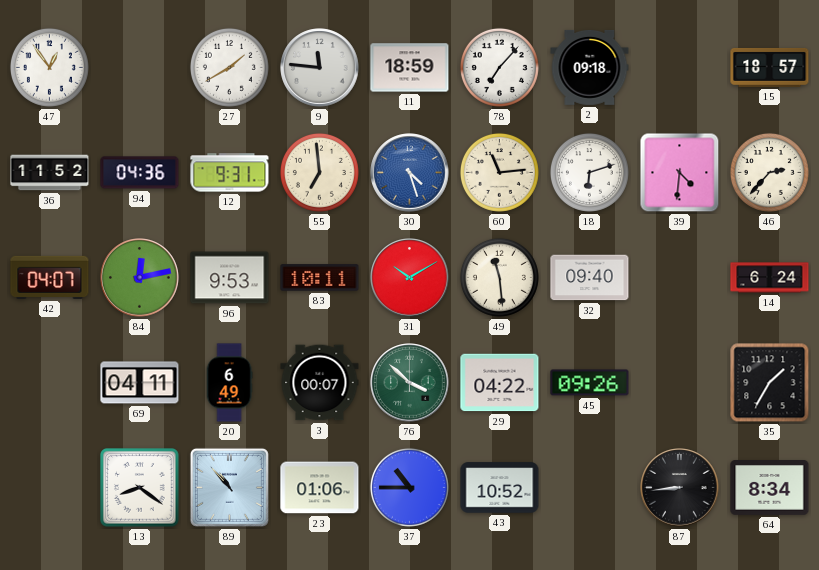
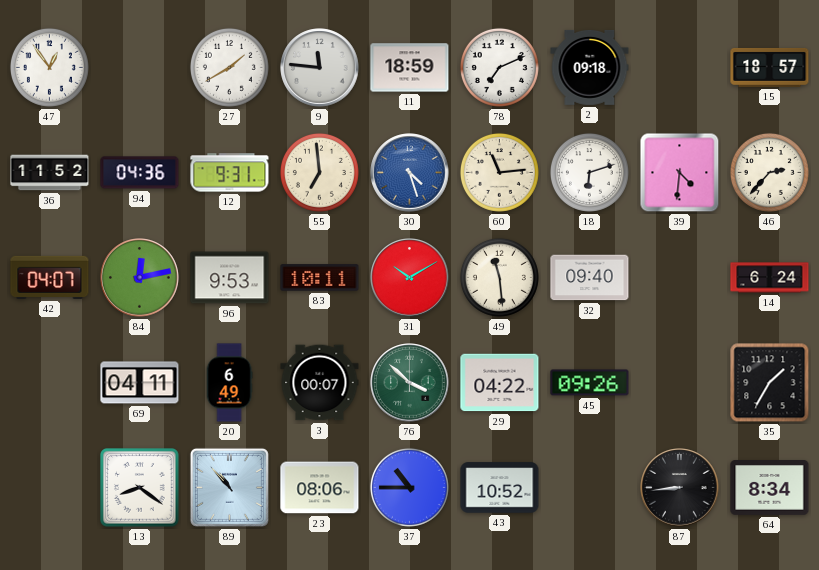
78: 7:07 -> 7:11
23: 01:06 -> 08:06
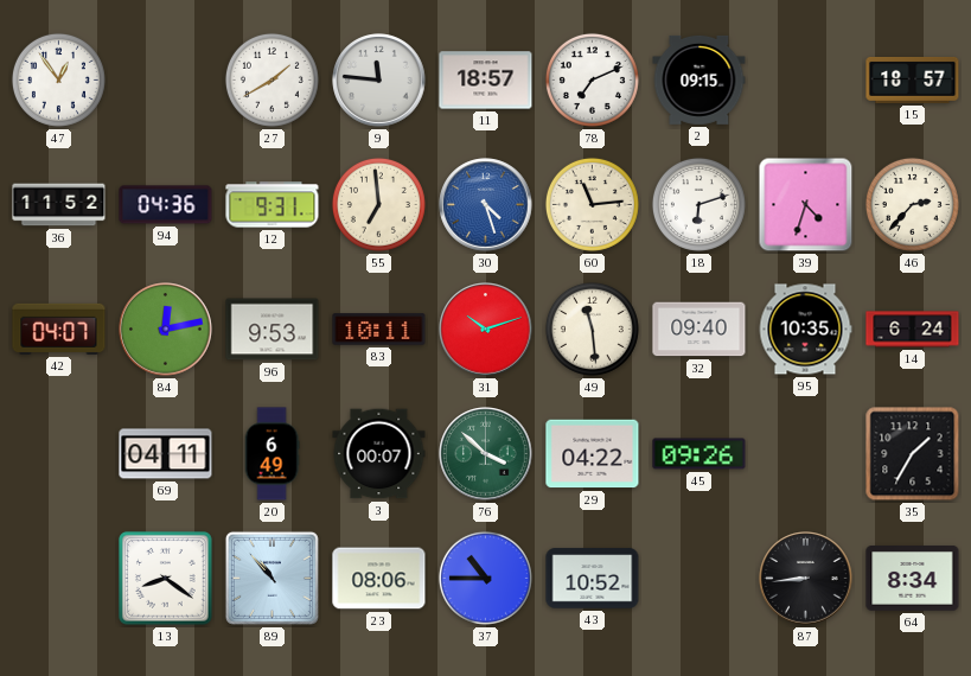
11: 18:59 -> 18:57
2: 09:18 -> 09:15
39: 4:31 -> 4:33
31: 10:10 -> 10:12
95: none -> 10:35
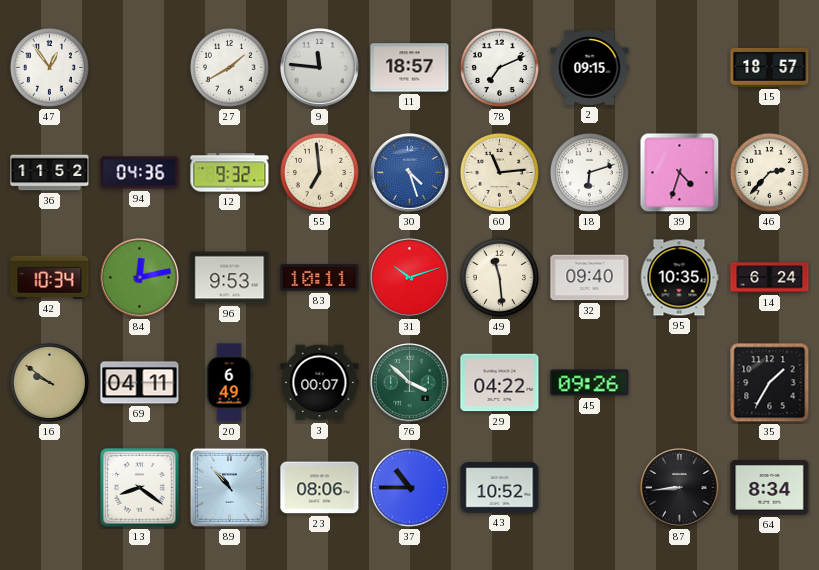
12: 9:31 -> 9:32
42: 04:07 -> 10:34
16: none -> 9:51
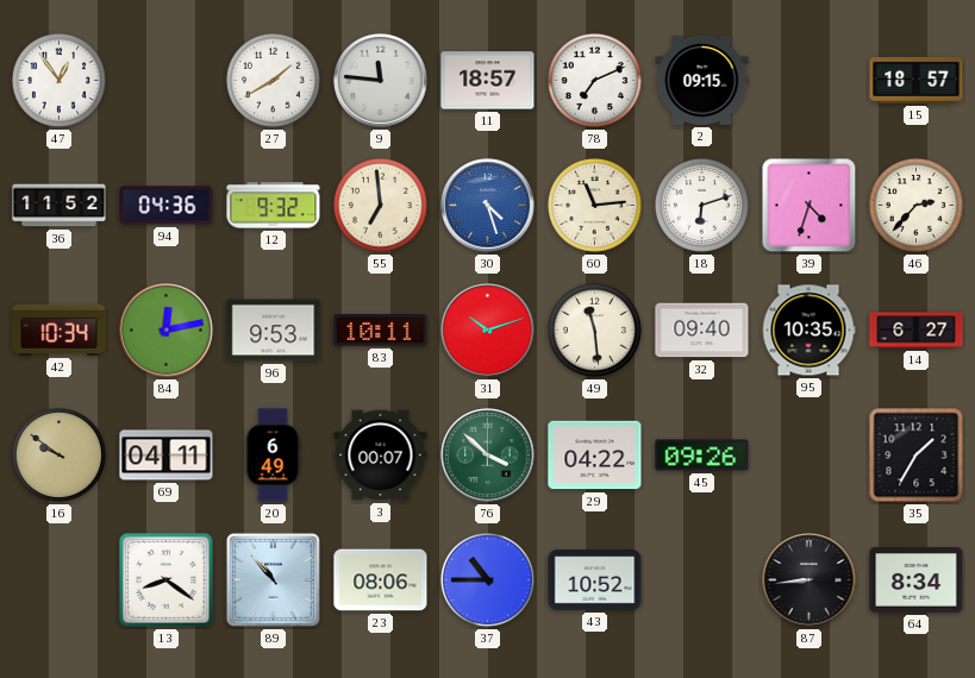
14: 6:24 -> 6:27
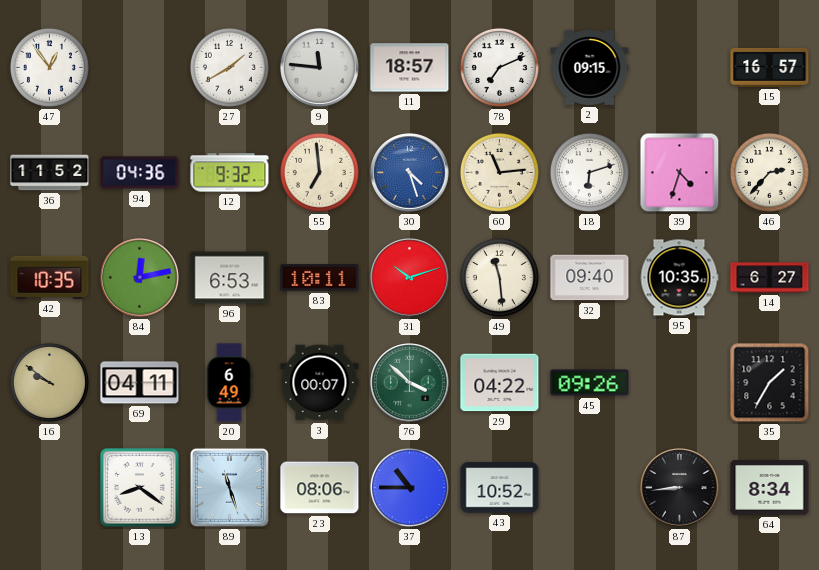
15: 18:57 -> 16:57
42: 10:34 -> 10:35
96: 9:53 -> 6:53
89: 10:53 -> 11:27
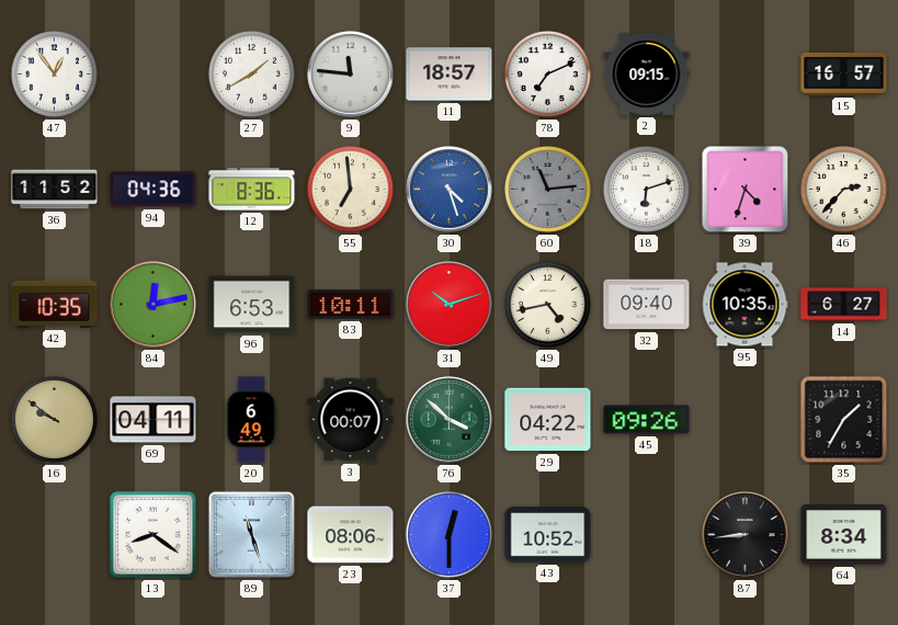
12: 9:32 -> 8:36
60 dial: cream -> grey
49: 11:29 -> 4:43
37: 10:45 -> 12:30
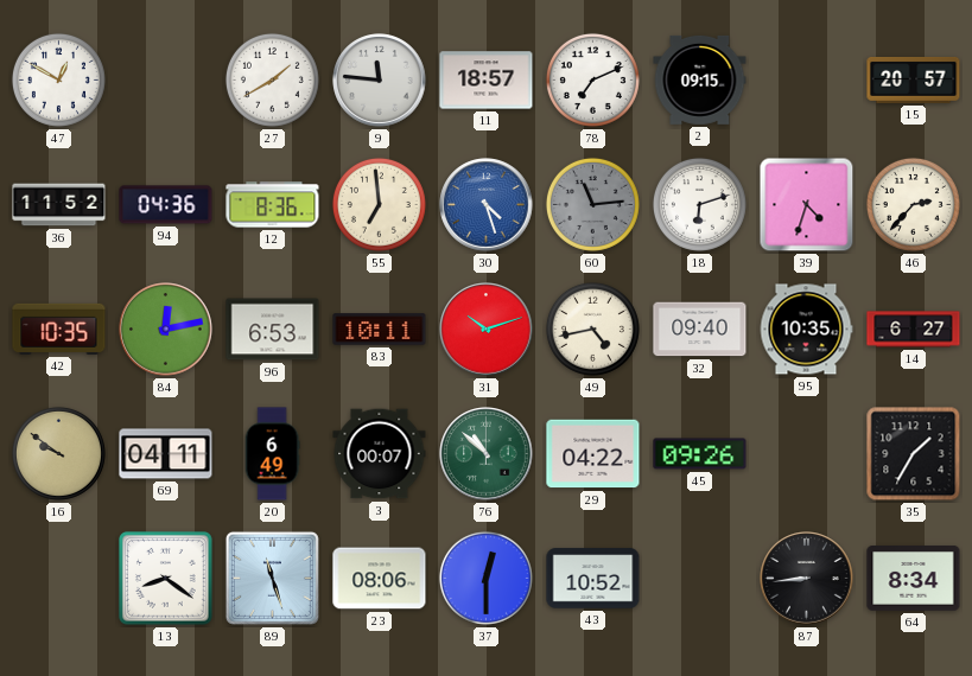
47: 12:54 -> 12:50
15: 16:57 -> 20:57
76: 3:52 -> 10:52
